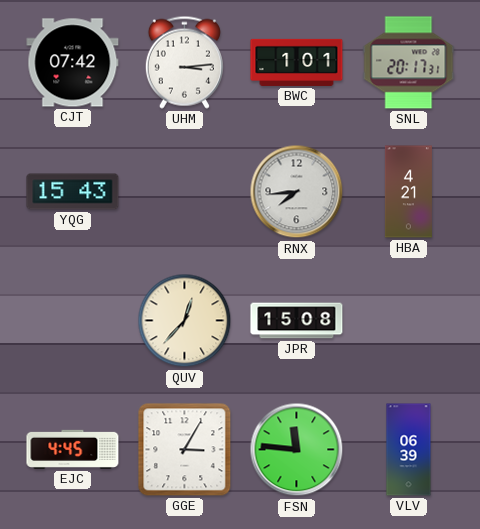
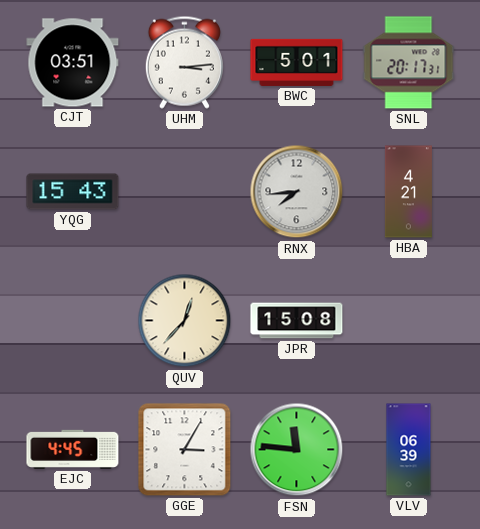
CJT: 07:42 -> 03:51
BWC: 1:01 -> 5:01
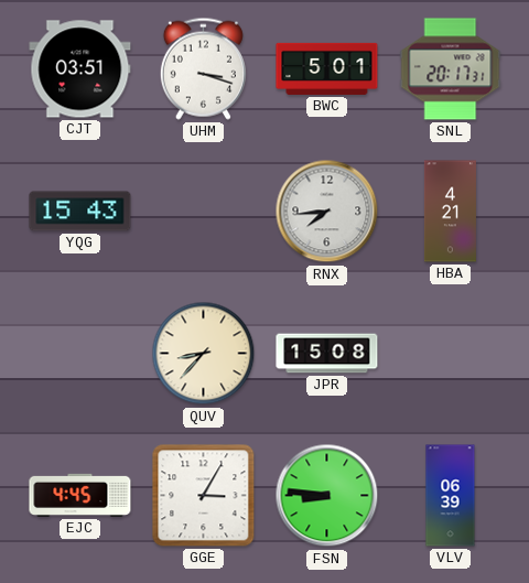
UHM: 3:14 -> 3:18
QUV: 12:37 -> 8:37
FSN: 11:46 -> 8:46
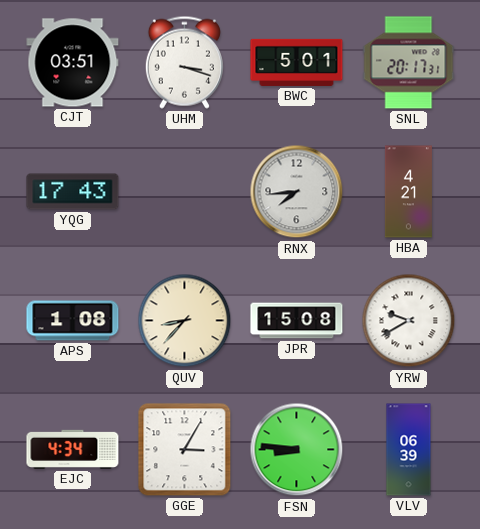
YQG: 15:43 -> 17:43
APS: none -> 1:08
YRW: none -> 9:40
EJC: 4:45 -> 4:34
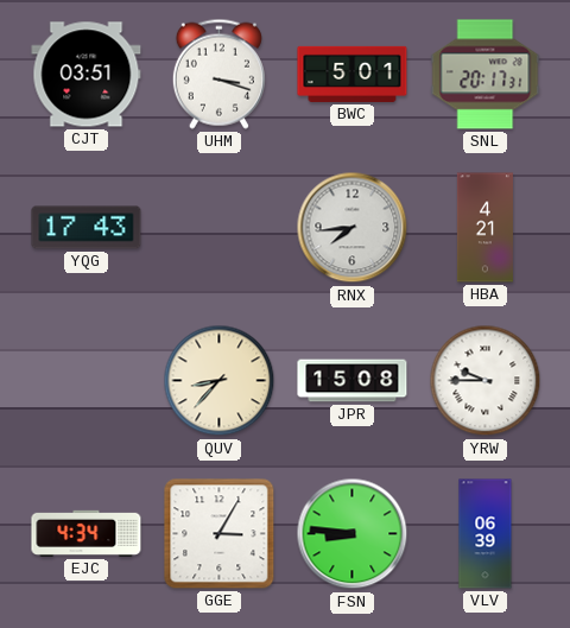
APS: 1:08 -> none
YRW: 9:40 -> 9:45
